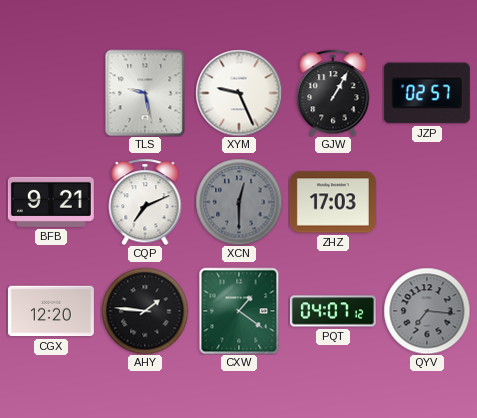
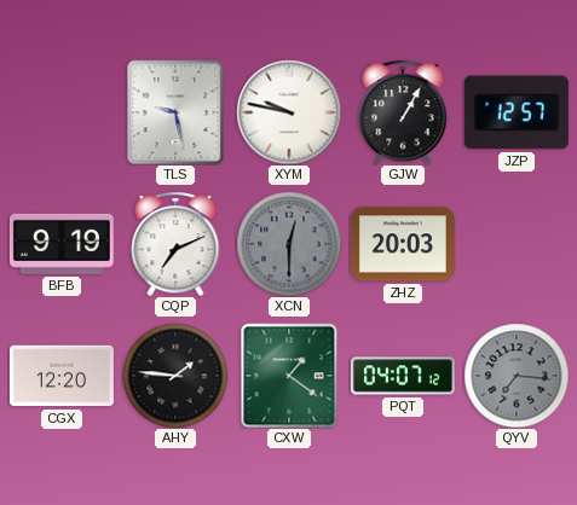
XYM: 9:26 -> 9:47
JZP: 02:57 -> 12:57
BFB: 9:21 -> 9:19
ZHZ: 17:03 -> 20:03
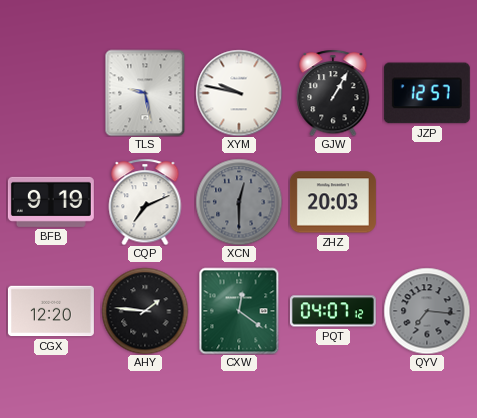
CXW: 1:21 -> 12:21
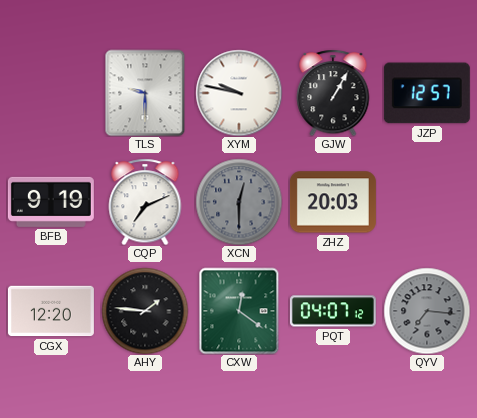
TLS: 9:28 -> 9:30
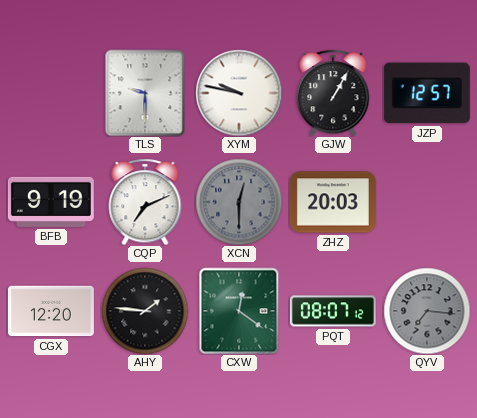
PQT: 04:07 -> 08:07
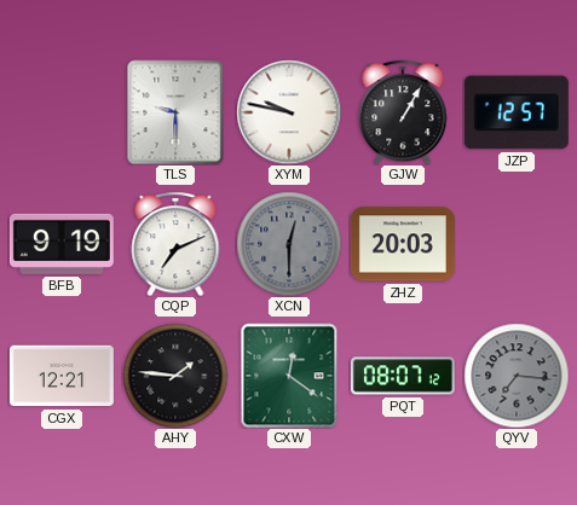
CGX: 12:20 -> 12:21
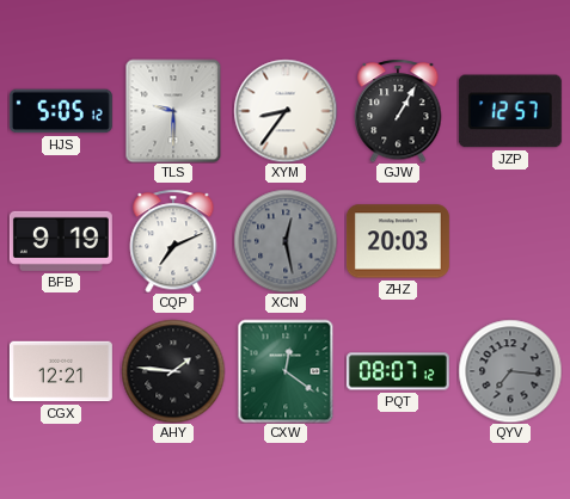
HJS: none -> 5:05
XYM: 9:47 -> 8:36
XCN: 12:30 -> 12:28
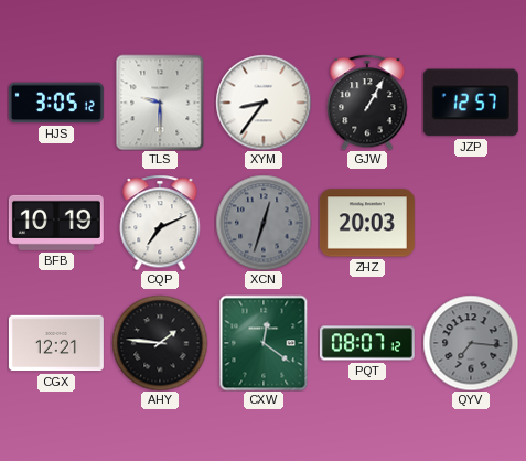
HJS: 5:05 -> 3:05
BFB: 9:19 -> 10:19
XCN: 12:28 -> 12:33
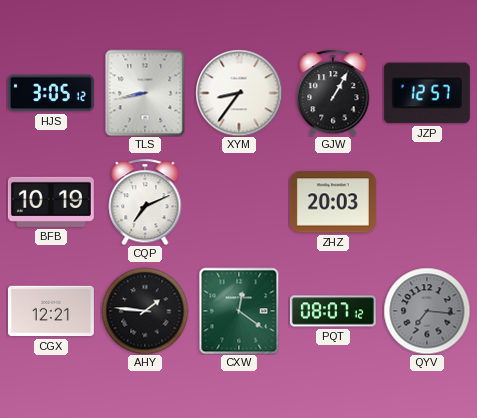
TLS: 9:30 -> 8:43
XCN: 12:33 -> none
